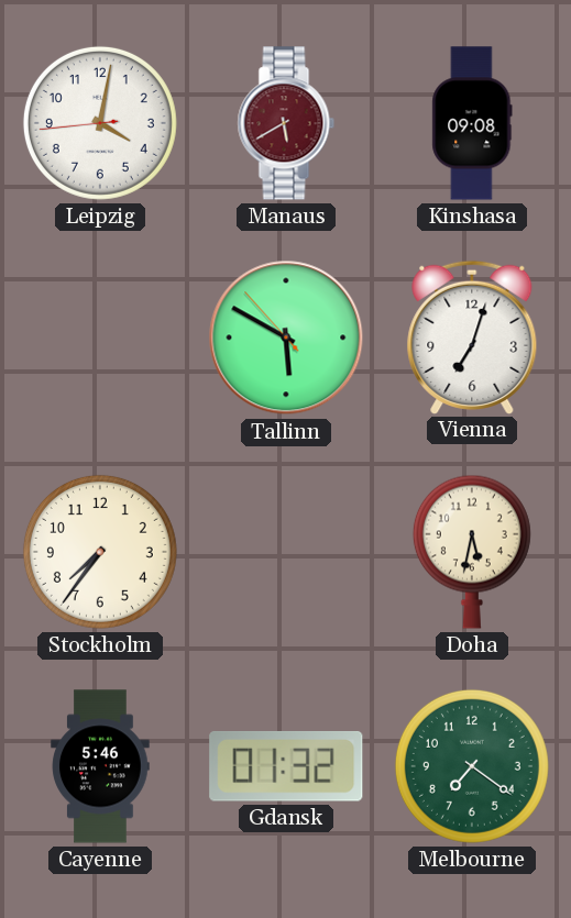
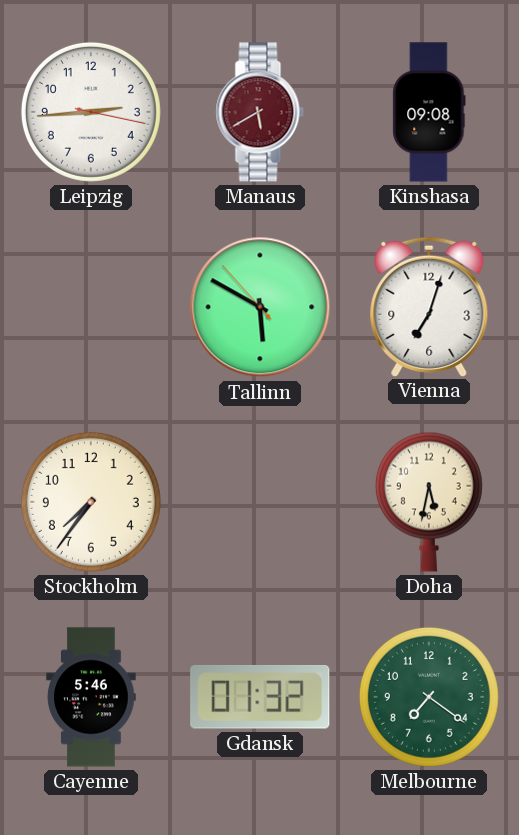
Leipzig: 4:01 -> 2:44
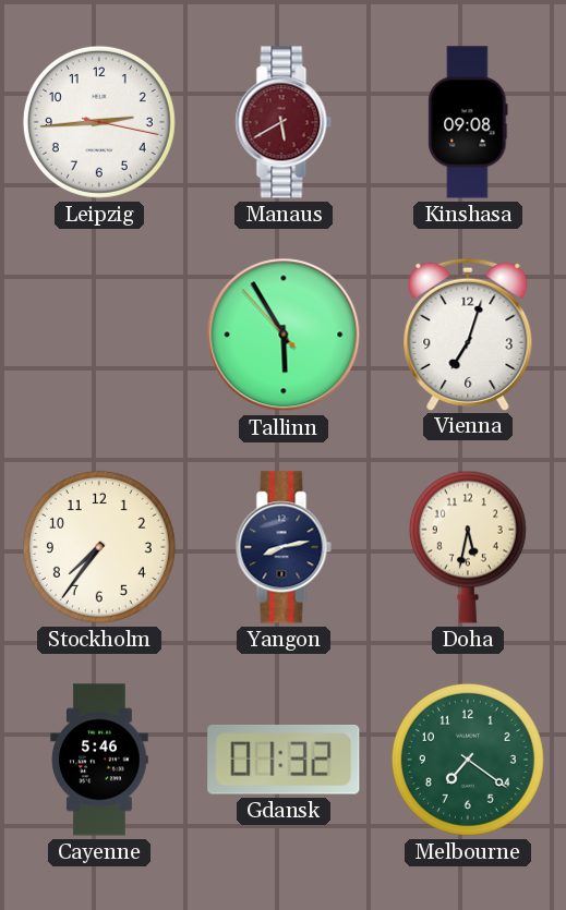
Tallinn: 5:49 -> 5:54
Yangon: none -> 8:13
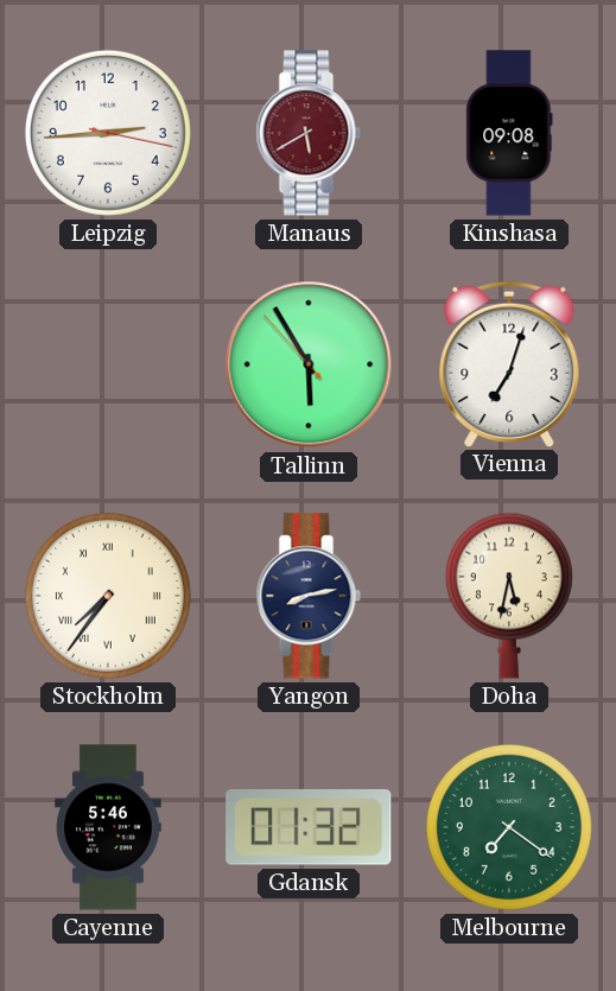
Stockholm numerals: Arabic -> Roman
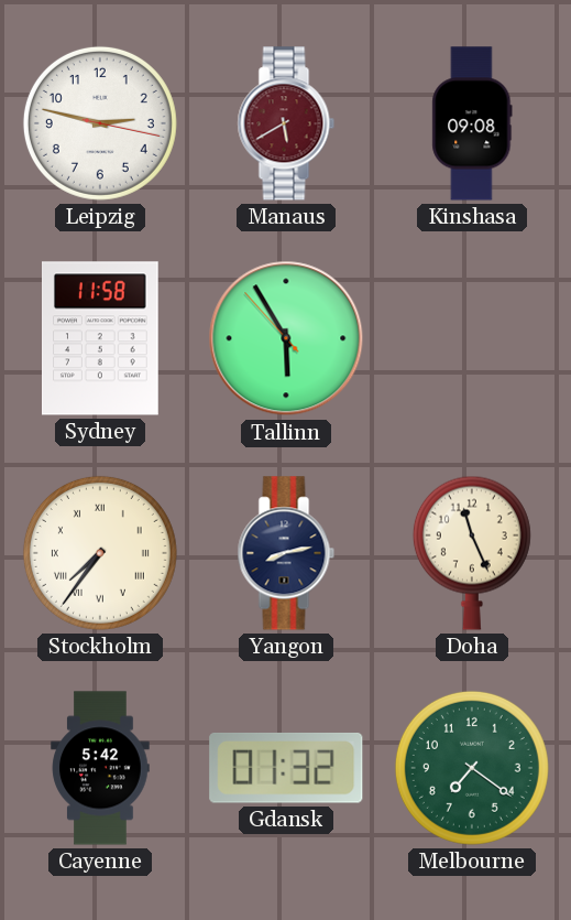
Leipzig: 2:44 -> 2:47
Sydney: none -> 11:58
Vienna: 7:03 -> none
Doha: 5:32 -> 11:26
Cayenne: 5:46 -> 5:42
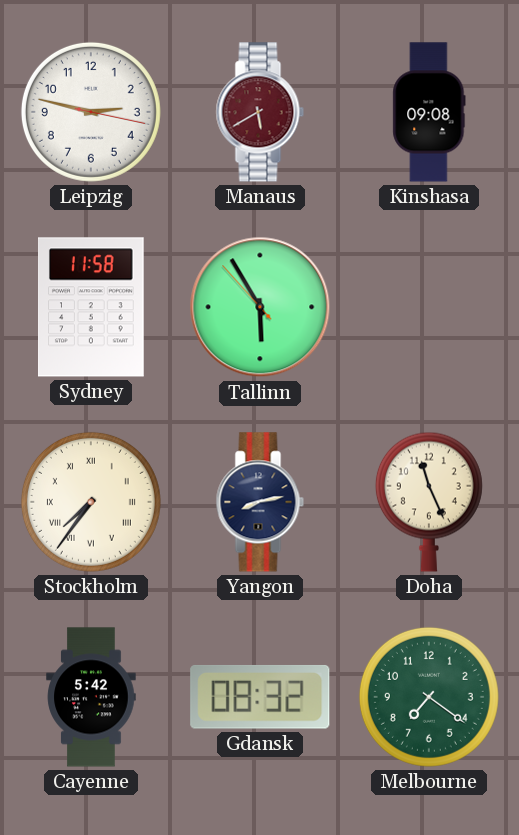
Gdansk: 01:32 -> 08:32
